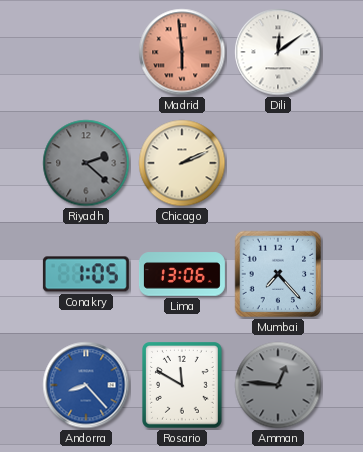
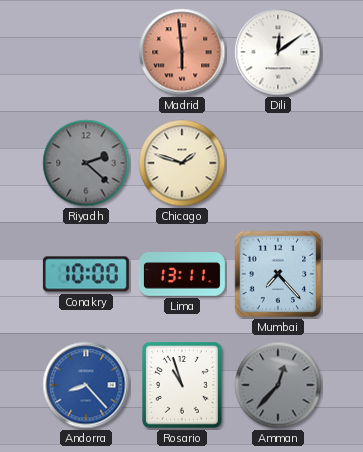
Chicago: 2:11 -> 1:48
Conakry: 1:05 -> 10:00
Lima: 13:06 -> 13:11
Rosario: 11:50 -> 10:57
Amman: 12:46 -> 12:37
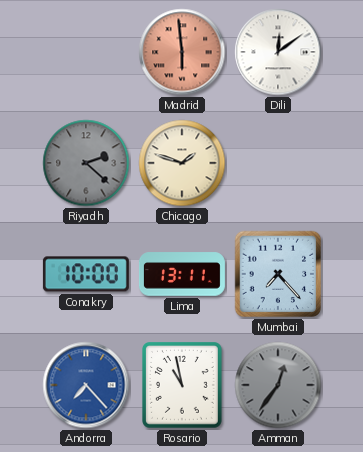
Andorra: 8:23 -> 7:23
Rosario: 10:57 -> 10:58
Amman: 12:37 -> 12:36
